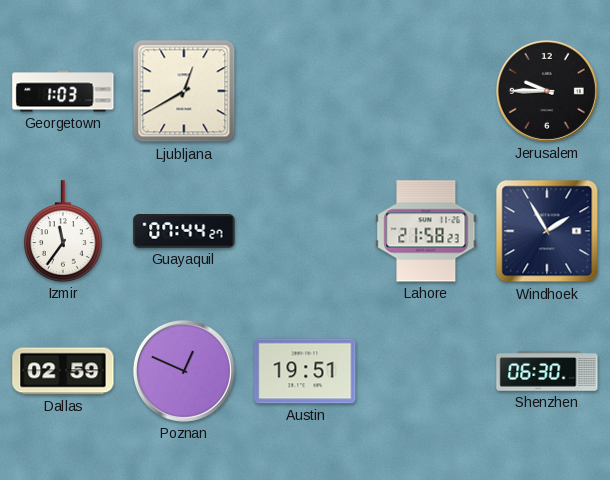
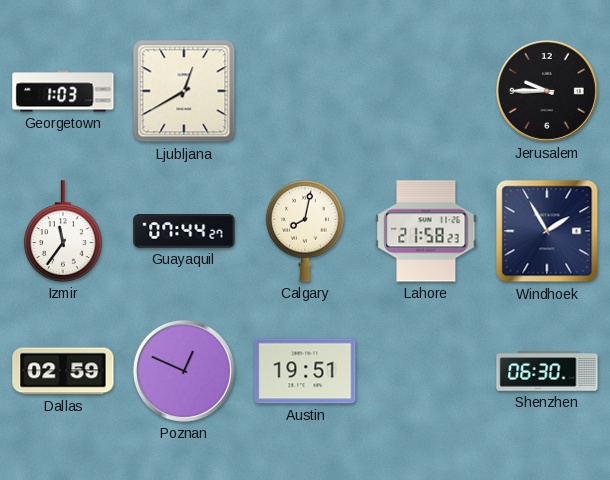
Calgary: none -> 8:02
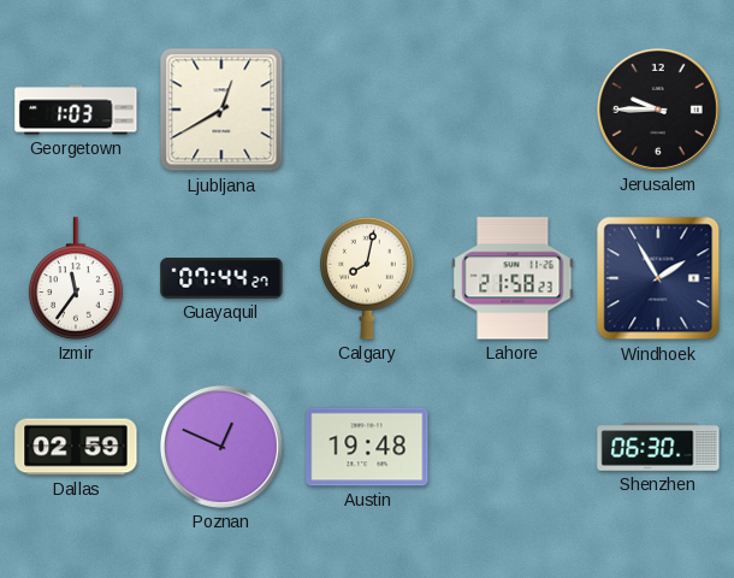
Austin: 19:51 -> 19:48
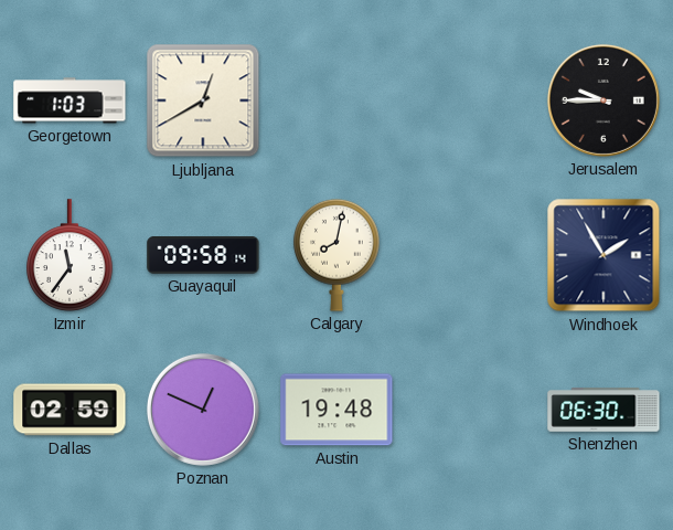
Guayaquil: 07:44 -> 09:58
Lahore: 21:58 -> none
